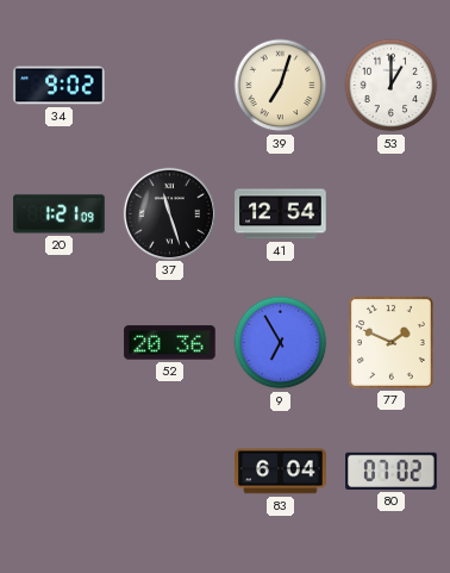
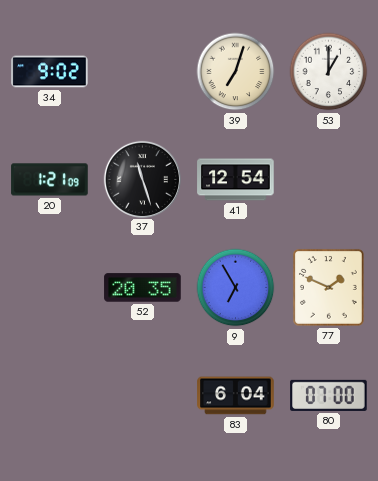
52: 20:36 -> 20:35
80: 07:02 -> 07:00
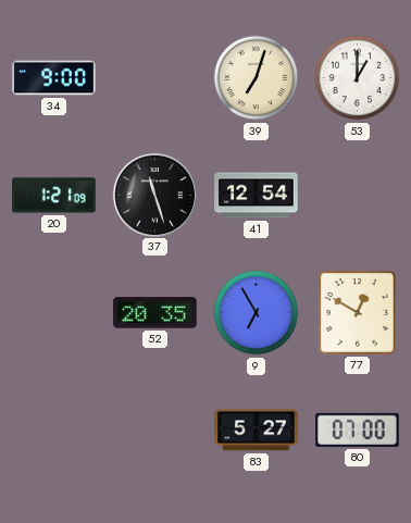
34: 9:02 -> 9:00
77: 1:49 -> 12:50
83: 6:04 -> 5:27
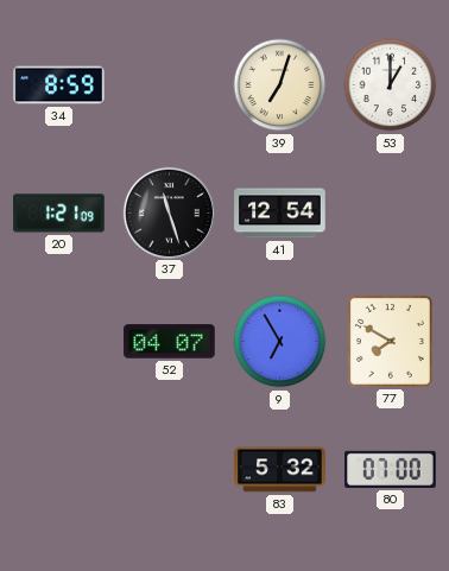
34: 9:00 -> 8:59
52: 20:35 -> 04:07
77: 12:50 -> 7:50
83: 5:27 -> 5:32
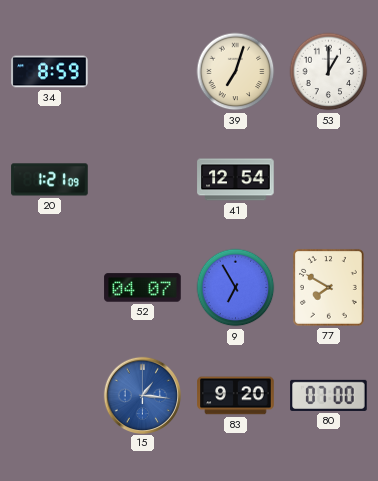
37: 11:27 -> none
15: none -> 1:16
83: 5:32 -> 9:20
